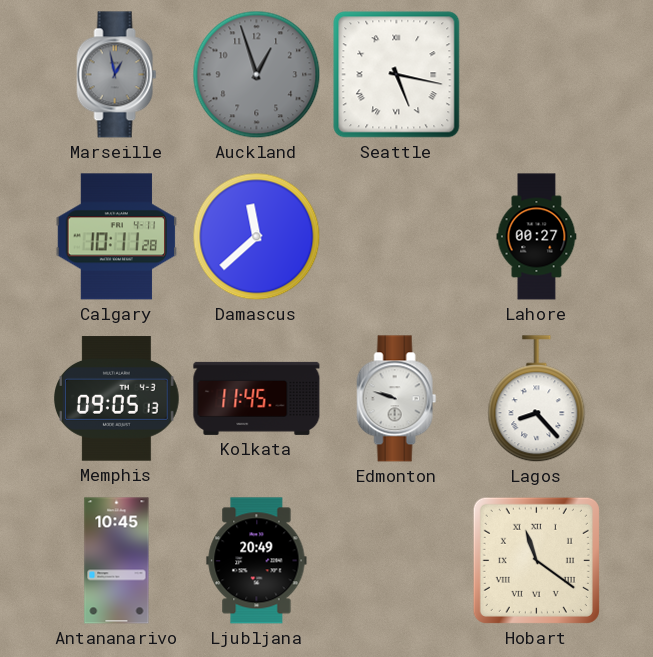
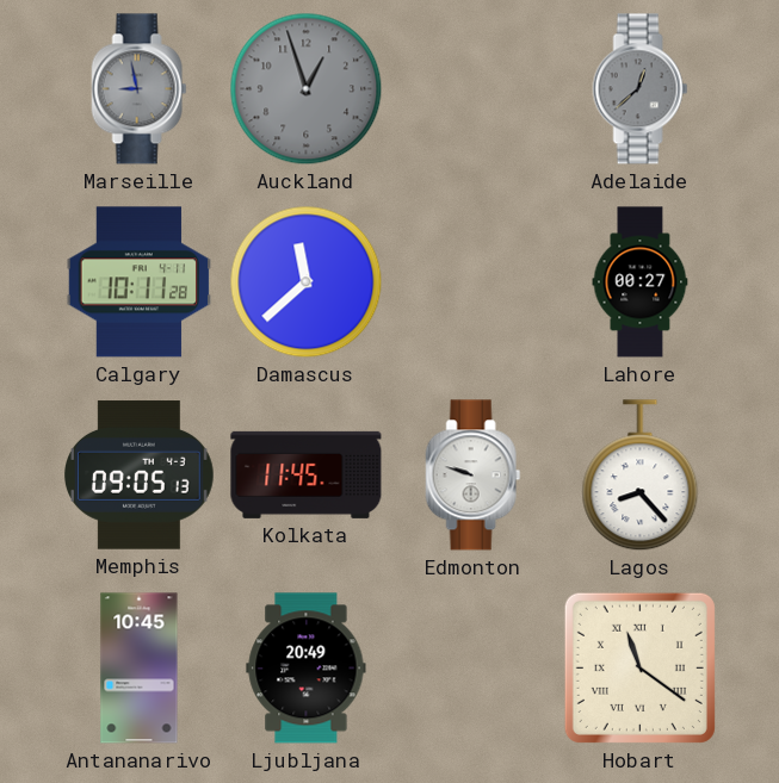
Marseille: 12:58 -> 8:58
Seattle: 5:17 -> none
Adelaide: none -> 12:38
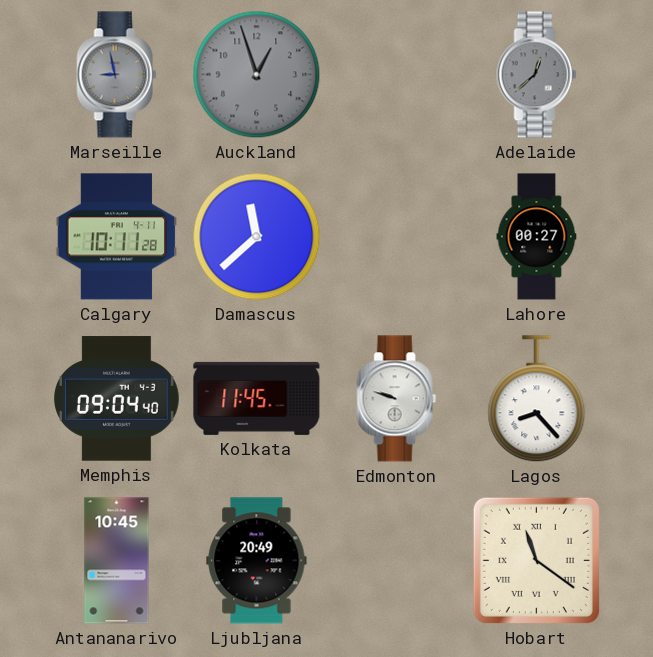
Memphis: 09:05 -> 09:04
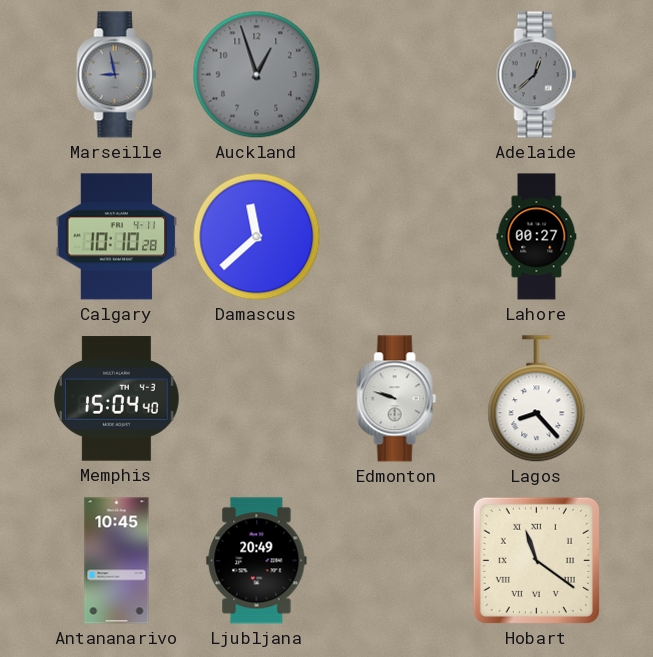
Calgary: 10:11 -> 10:10
Memphis: 09:04 -> 15:04
Kolkata: 11:45 -> none
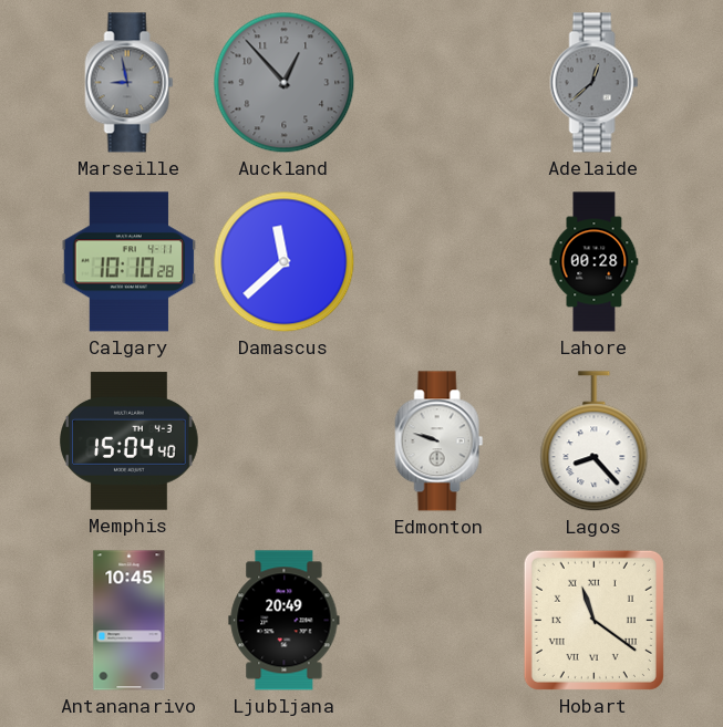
Auckland: 12:57 -> 12:53
Lahore: 00:27 -> 00:28
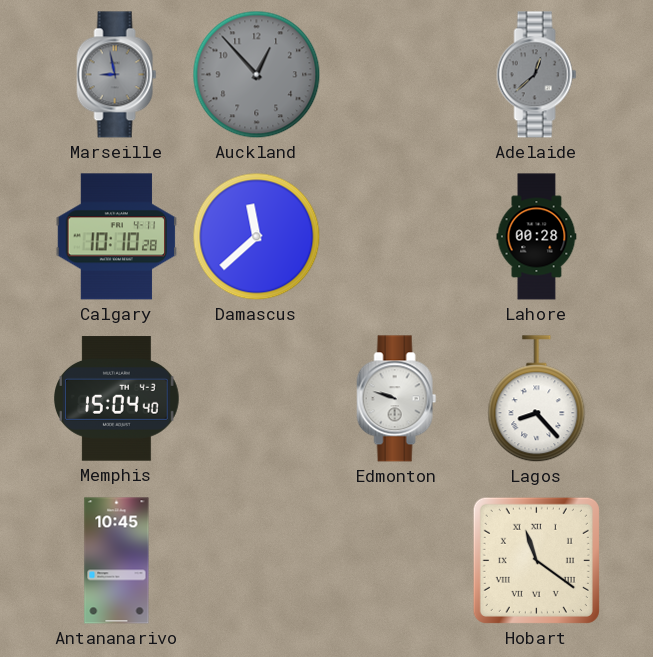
Ljubljana: 20:49 -> none
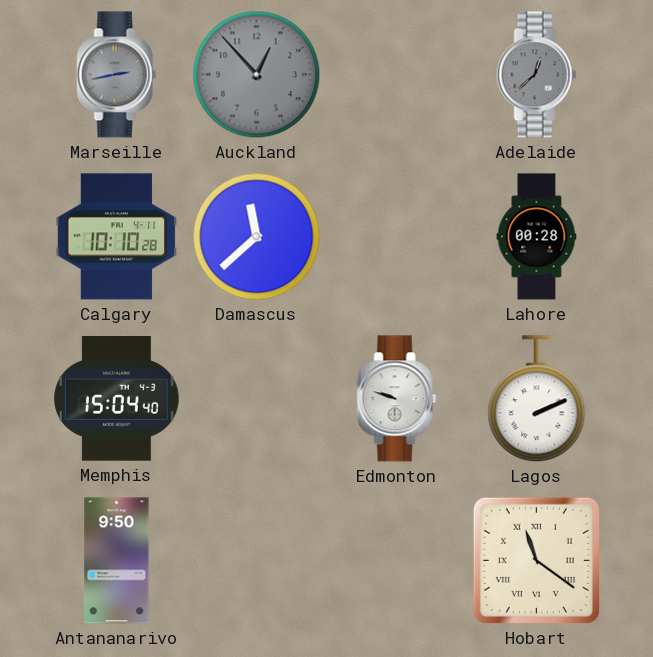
Marseille: 8:58 -> 2:43
Lagos: 8:23 -> 2:11
Antananarivo: 10:45 -> 9:50
